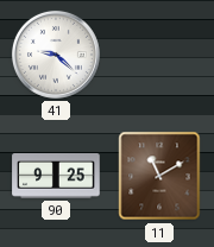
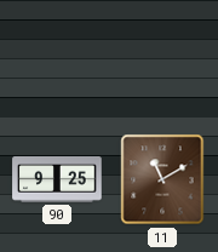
41: 9:22 -> none
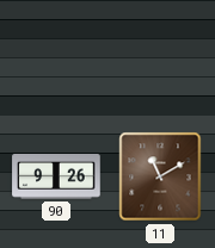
90: 9:25 -> 9:26
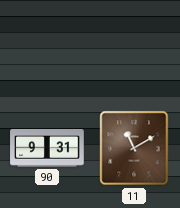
90: 9:26 -> 9:31
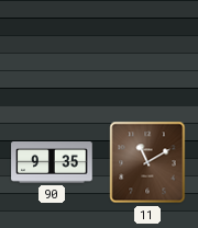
90: 9:31 -> 9:35
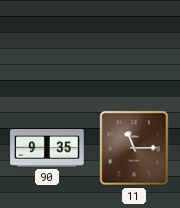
11: 11:10 -> 11:15
